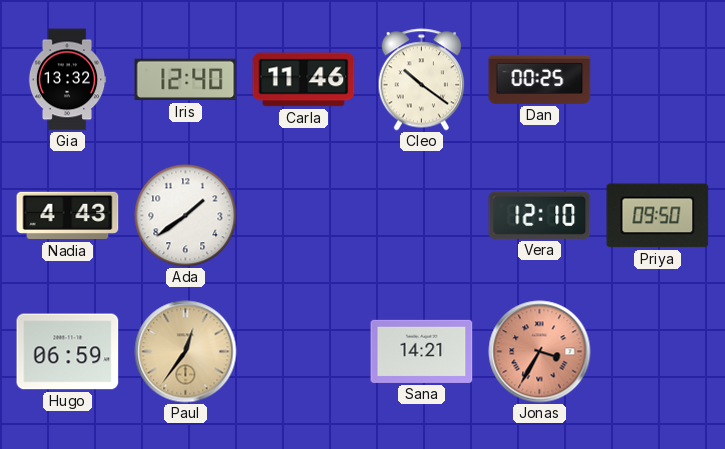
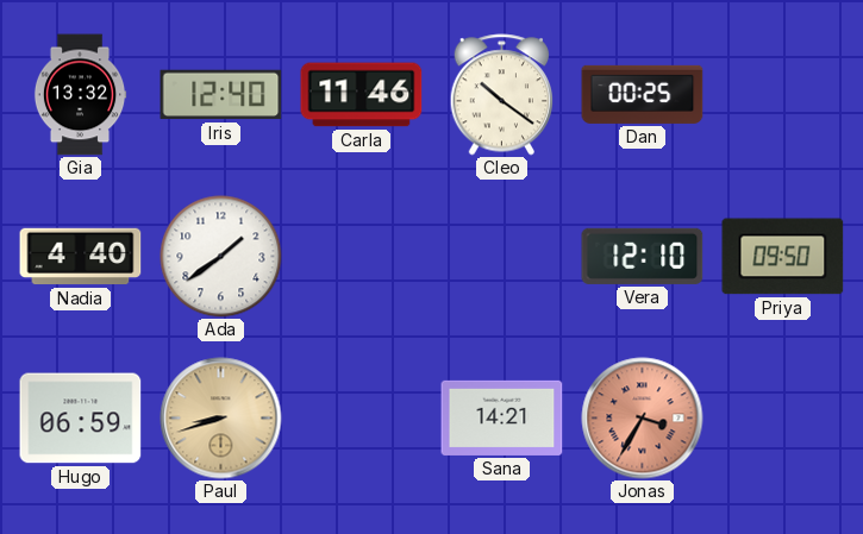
Nadia: 4:43 -> 4:40
Paul: 12:36 -> 8:42
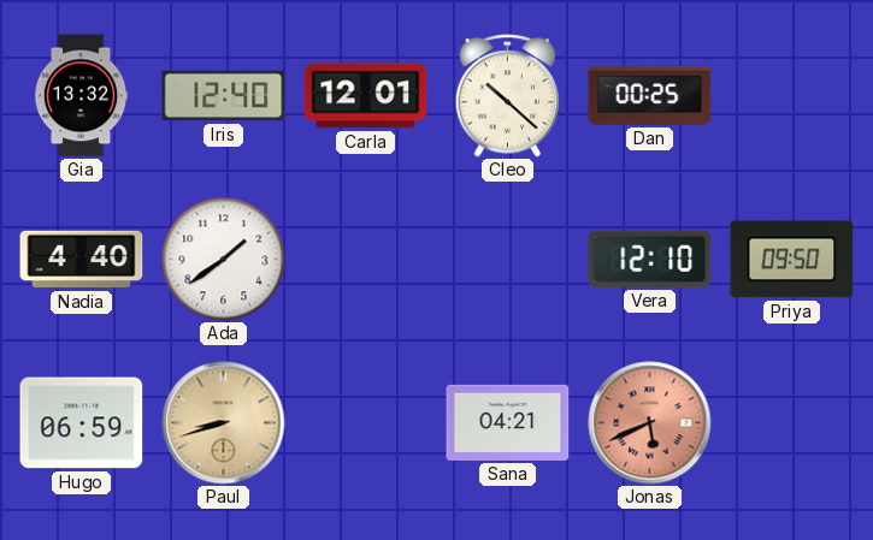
Carla: 11:46 -> 12:01
Cleo: 10:21 -> 10:22
Sana: 14:21 -> 04:21
Jonas: 3:35 -> 5:41
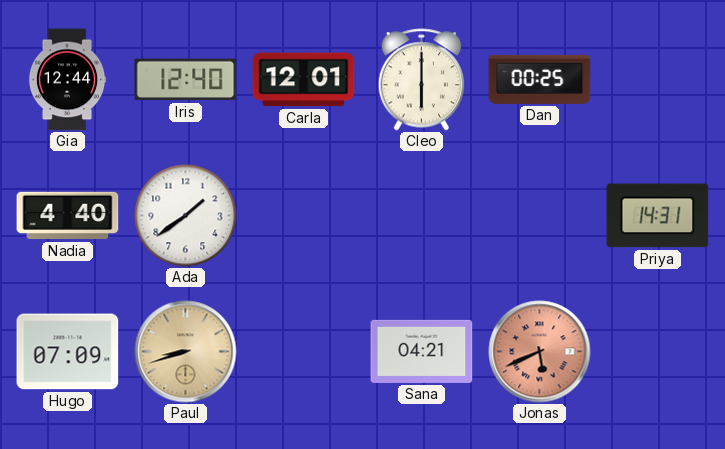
Gia: 13:32 -> 12:44
Cleo: 10:22 -> 6:00
Vera: 12:10 -> none
Priya: 09:50 -> 14:31
Hugo: 06:59 -> 07:09
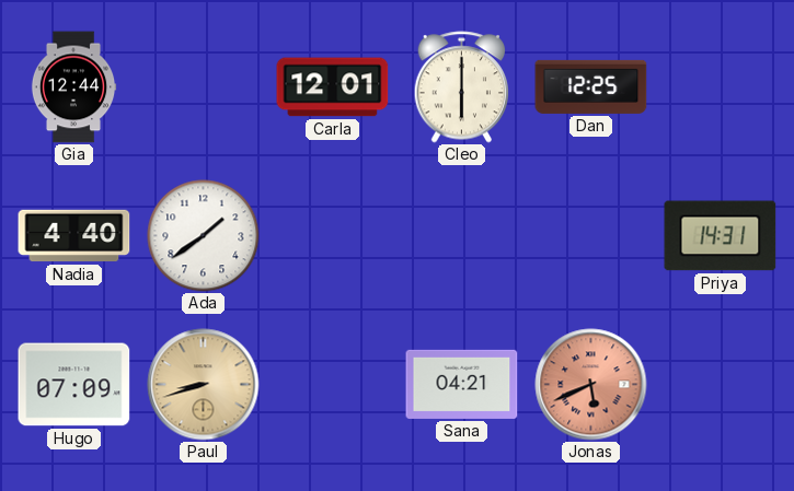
Iris: 12:40 -> none
Dan: 00:25 -> 12:25
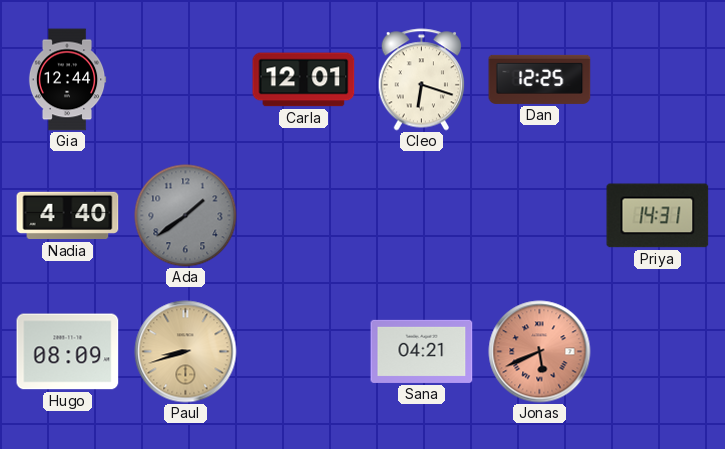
Cleo: 6:00 -> 6:18
Ada dial: white -> grey
Hugo: 07:09 -> 08:09
